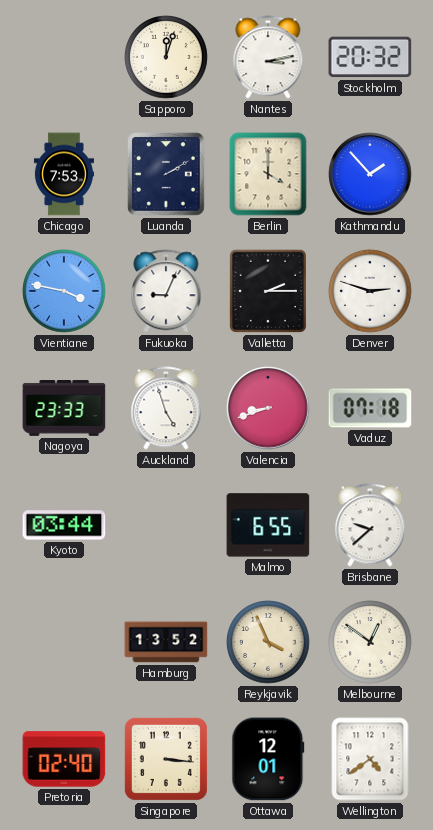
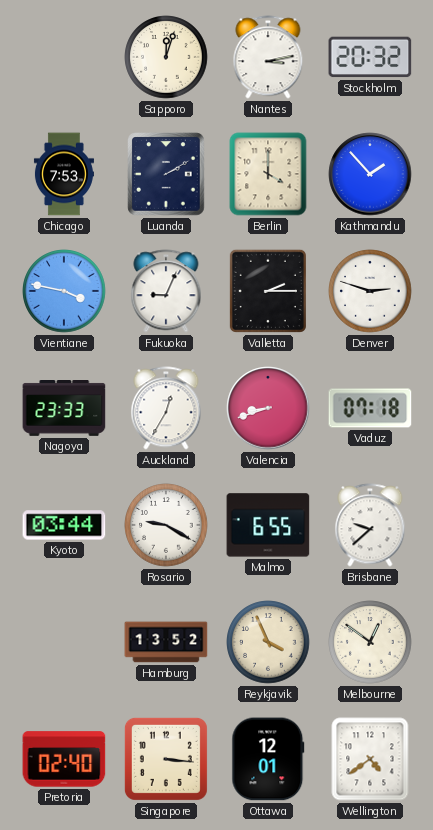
Auckland: 4:57 -> 12:35
Rosario: none -> 9:20
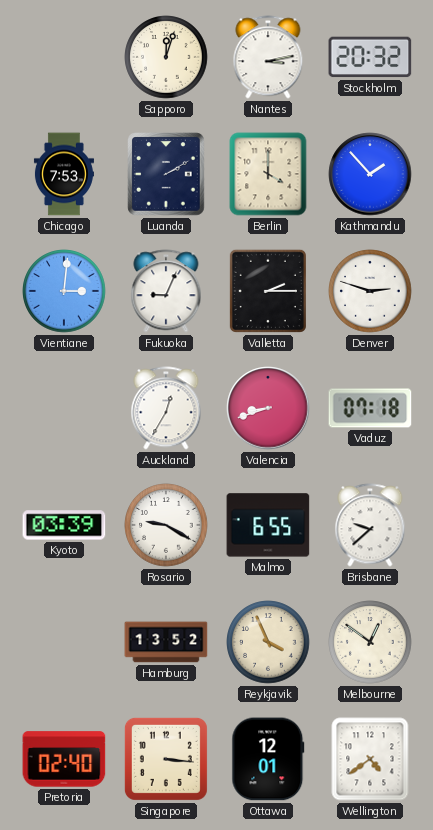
Vientiane: 3:47 -> 3:01
Nagoya: 23:33 -> none
Kyoto: 03:44 -> 03:39
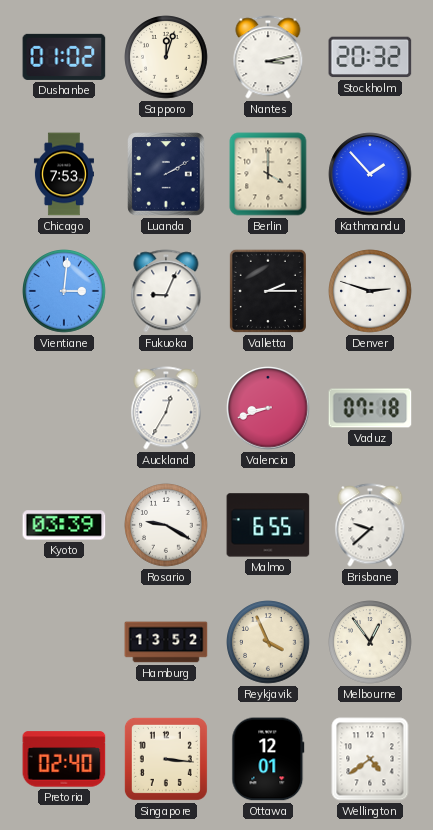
Dushanbe: none -> 01:02
Melbourne: 12:51 -> 12:54
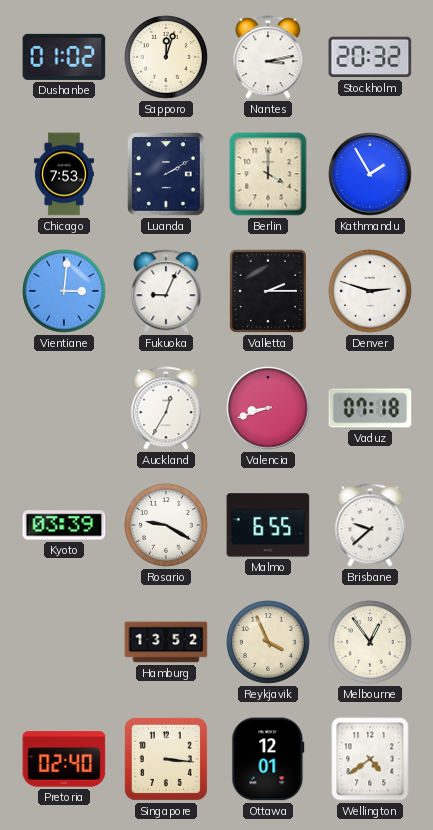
Kathmandu: 1:53 -> 1:55
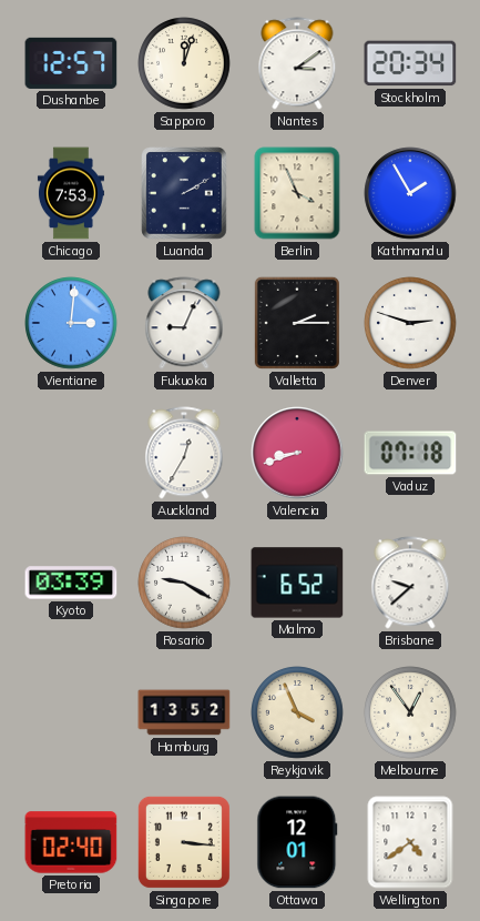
Dushanbe: 01:02 -> 12:57
Nantes: 3:13 -> 3:09
Stockholm: 20:32 -> 20:34
Berlin: 4:00 -> 3:56
Malmo: 6:55 -> 6:52
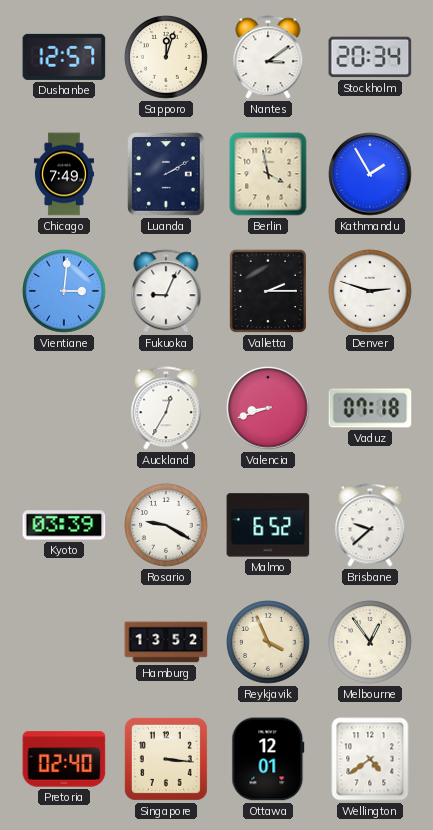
Chicago: 7:53 -> 7:49
Berlin: 3:56 -> 3:58
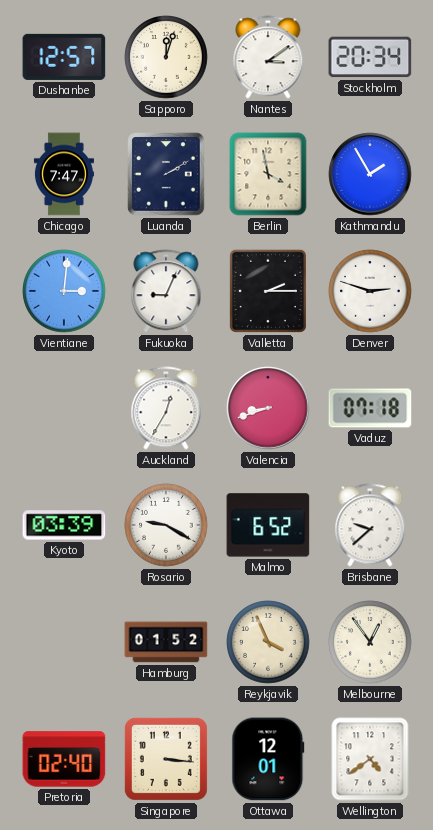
Chicago: 7:49 -> 7:47
Hamburg: 13:52 -> 01:52
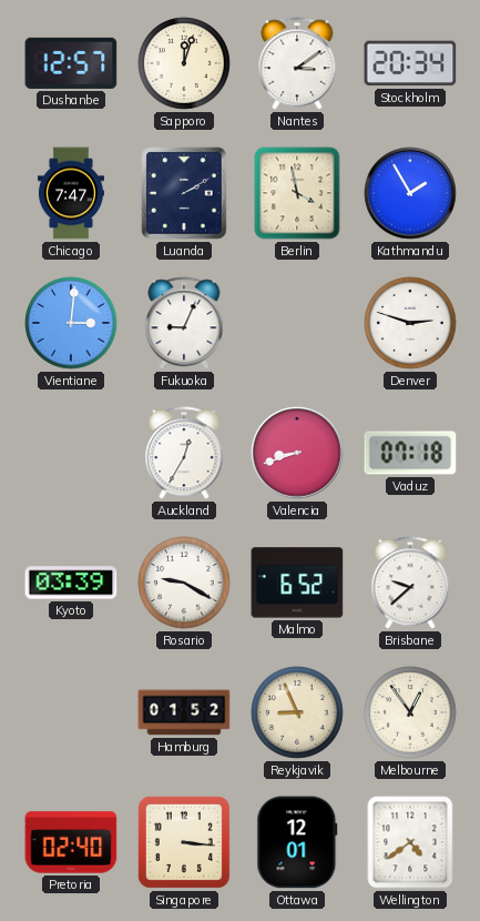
Valletta: 2:15 -> none
Reykjavik: 3:56 -> 8:56
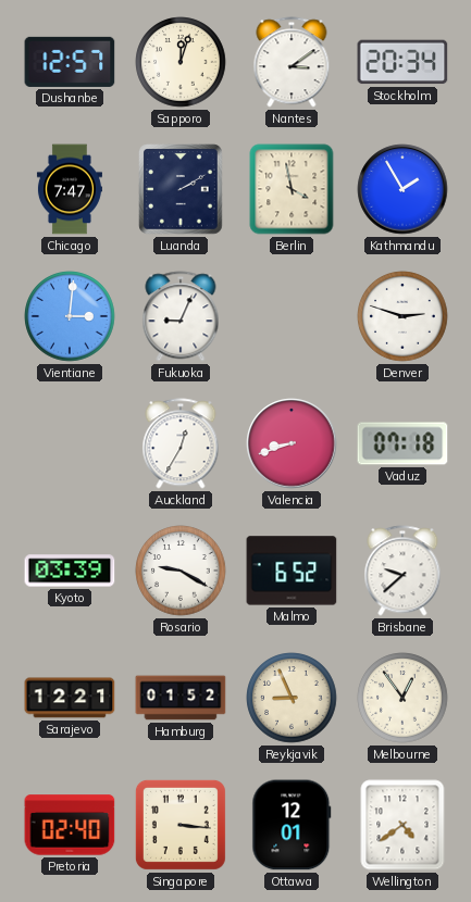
Sarajevo: none -> 12:21
